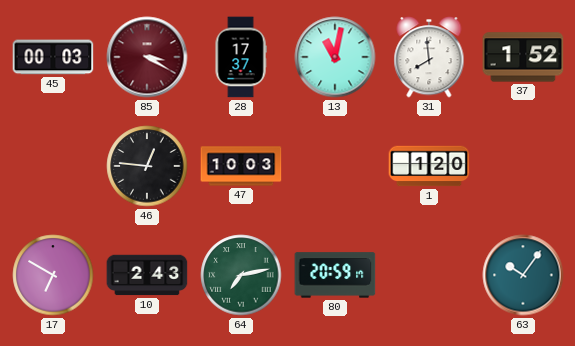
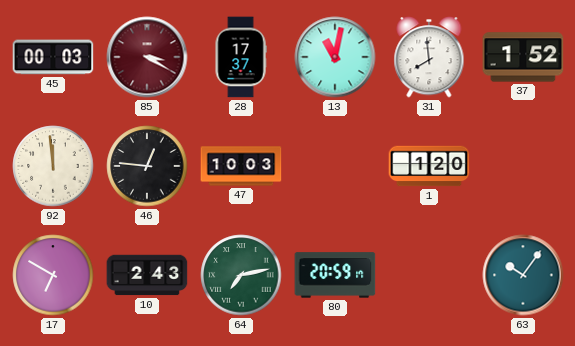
92: none -> 11:59
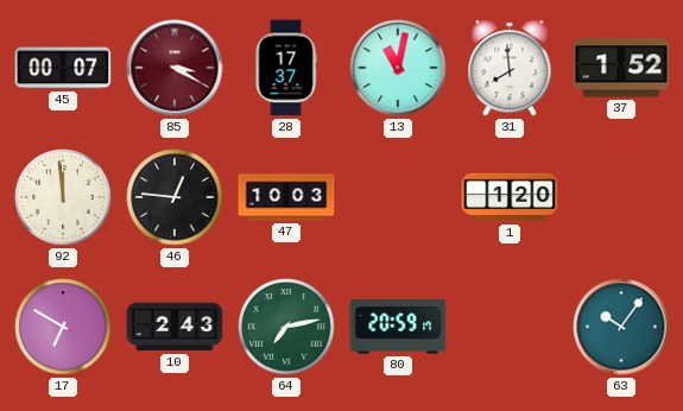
45: 00:03 -> 00:07
